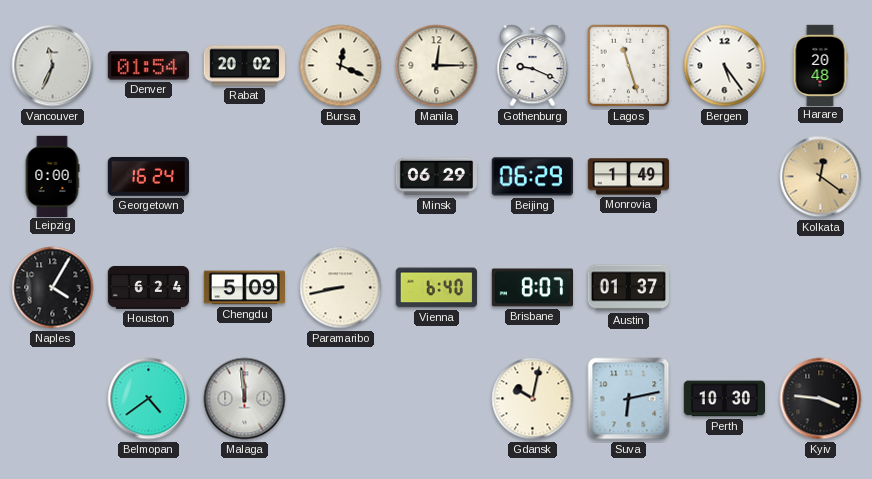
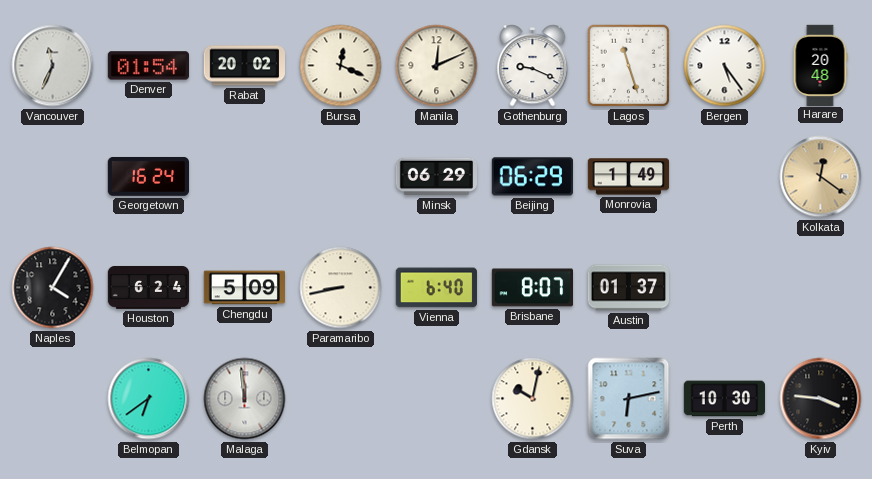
Manila: 12:15 -> 12:11
Leipzig: 0:00 -> none
Belmopan: 4:39 -> 6:39
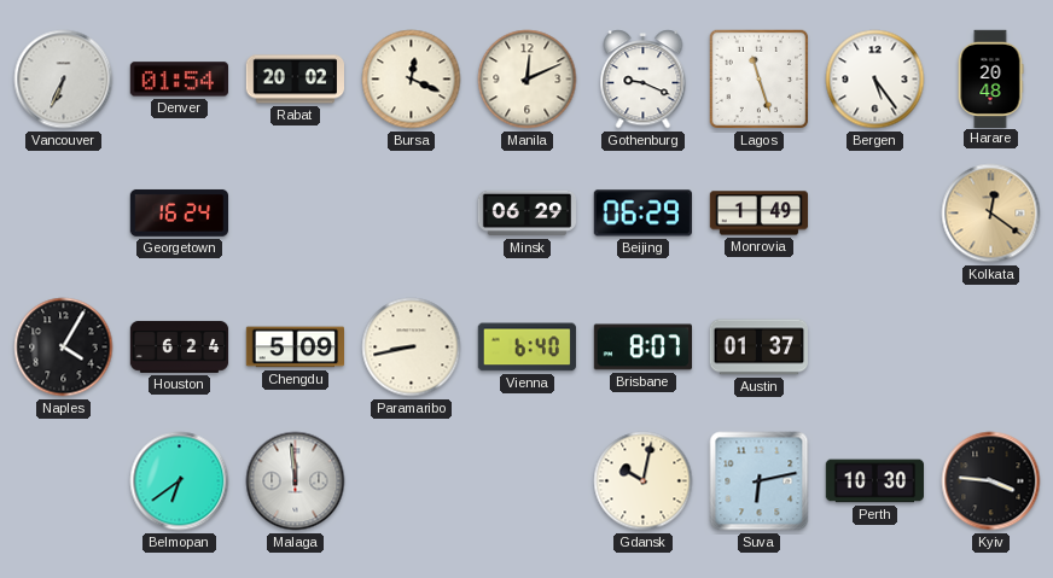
Vancouver: 11:34 -> 6:34
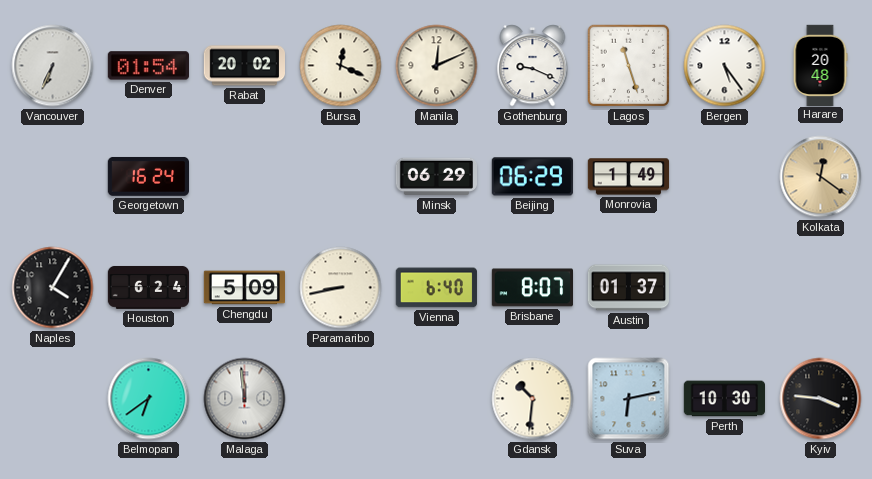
Gdansk: 10:02 -> 10:31
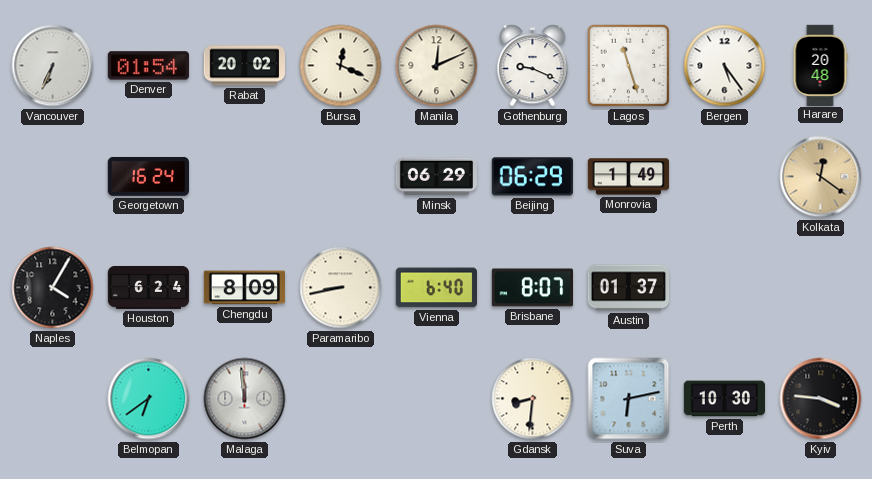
Chengdu: 5:09 -> 8:09
Gdansk: 10:31 -> 8:31
